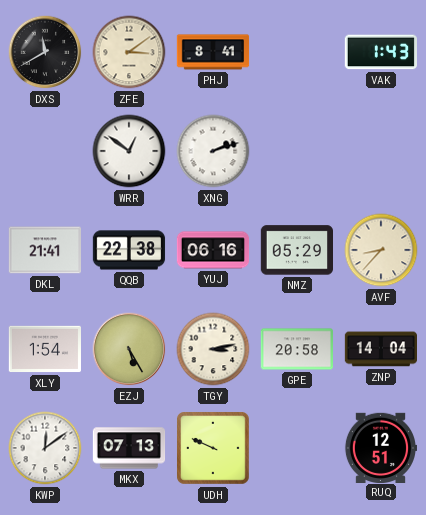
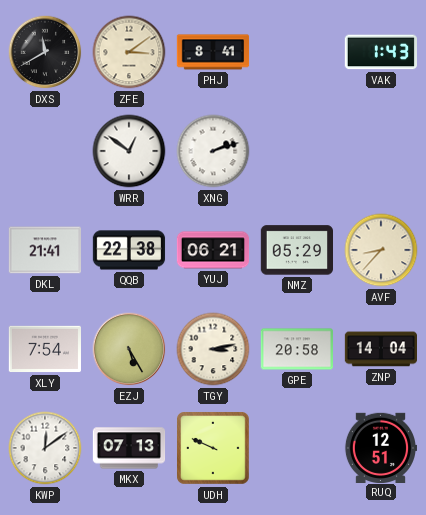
YUJ: 06:16 -> 06:21
XLY: 1:54 -> 7:54
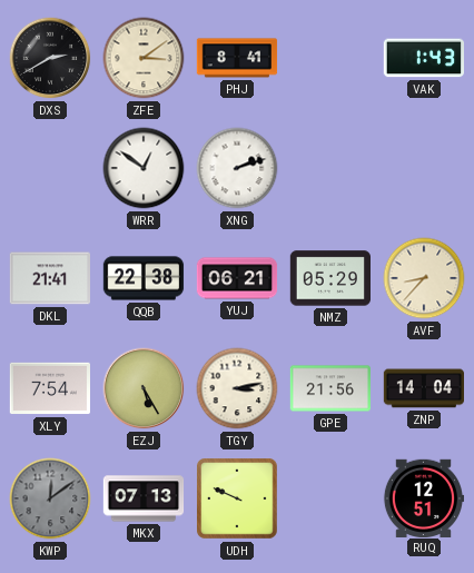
DXS: 11:40 -> 2:40
GPE: 20:58 -> 21:56
KWP dial: white -> grey
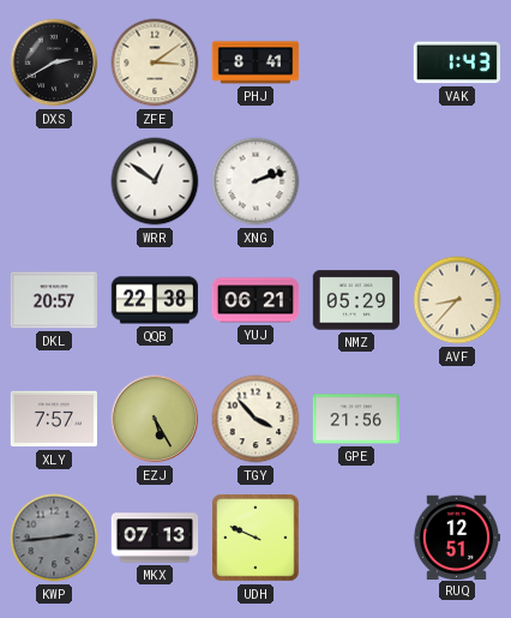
DKL: 21:41 -> 20:57
XLY: 7:54 -> 7:57
TGY: 3:13 -> 3:53
ZNP: 14:04 -> none
KWP: 12:09 -> 2:44
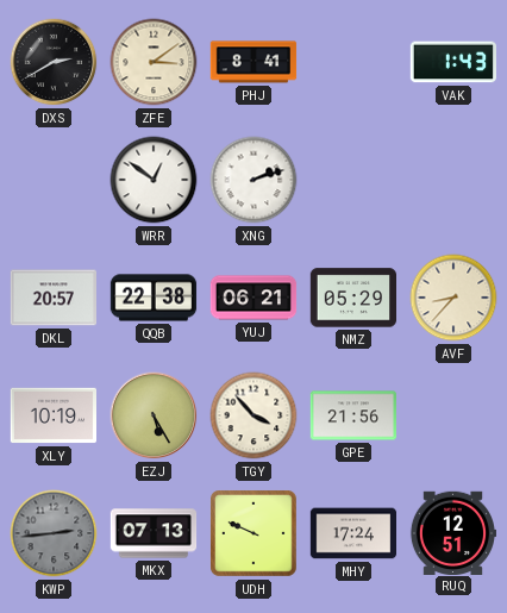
XLY: 7:57 -> 10:19
MHY: none -> 17:24
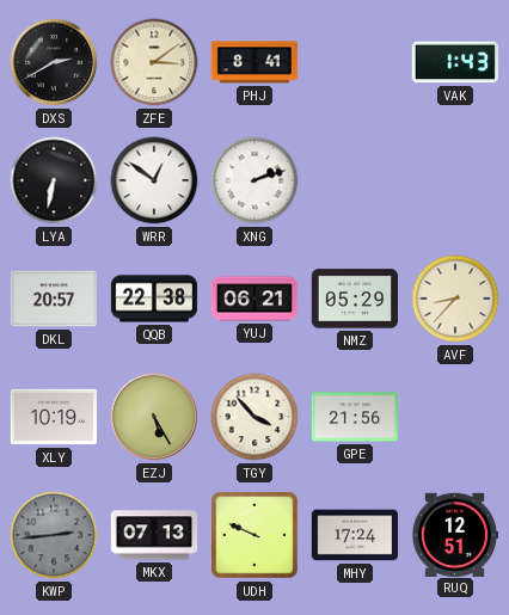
LYA: none -> 6:32
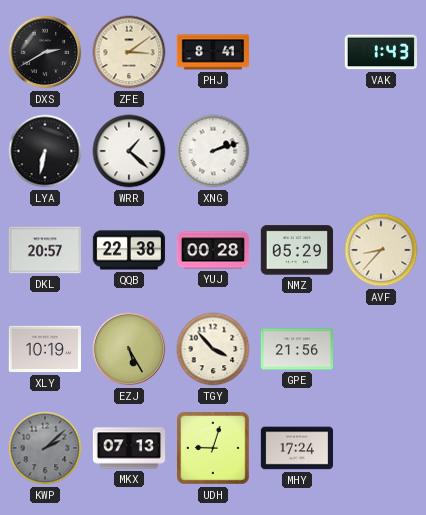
WRR: 12:51 -> 1:22
YUJ: 06:21 -> 00:28
KWP: 2:44 -> 2:08
UDH: 9:49 -> 9:03
RUQ: 12:51 -> none
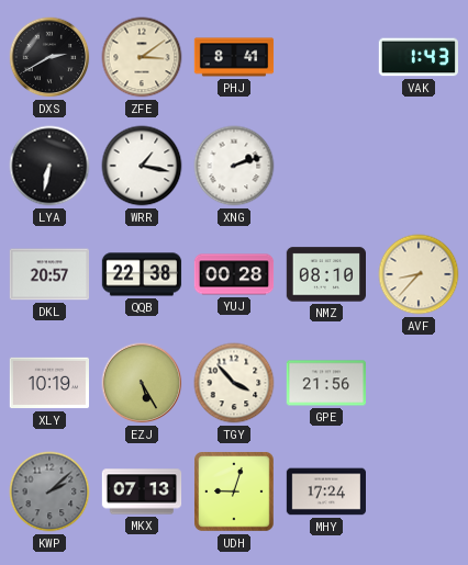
WRR: 1:22 -> 1:17
NMZ: 05:29 -> 08:10
